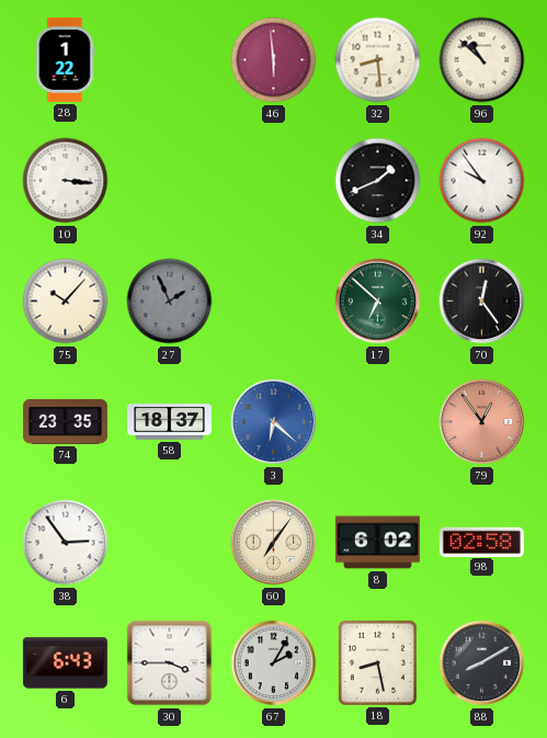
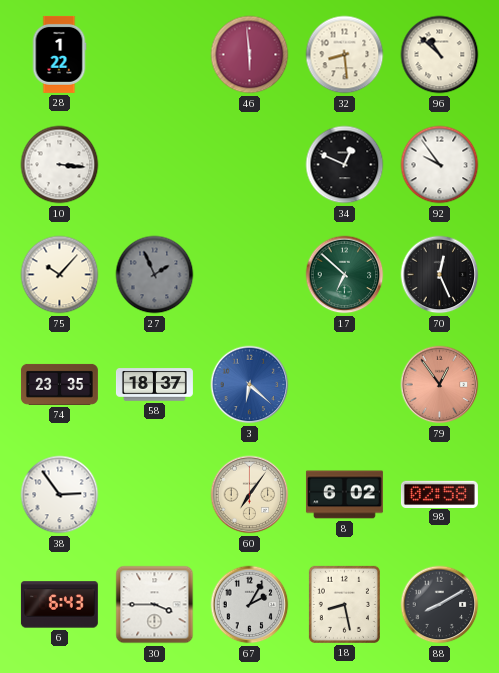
34: 1:41 -> 12:49
70: 12:24 -> 12:26
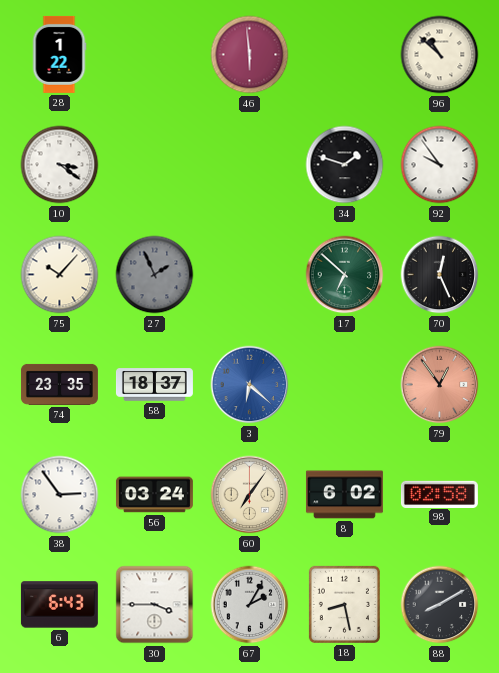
32: 8:29 -> none
10: 3:16 -> 3:21
34: 12:49 -> 1:48
56: none -> 03:24
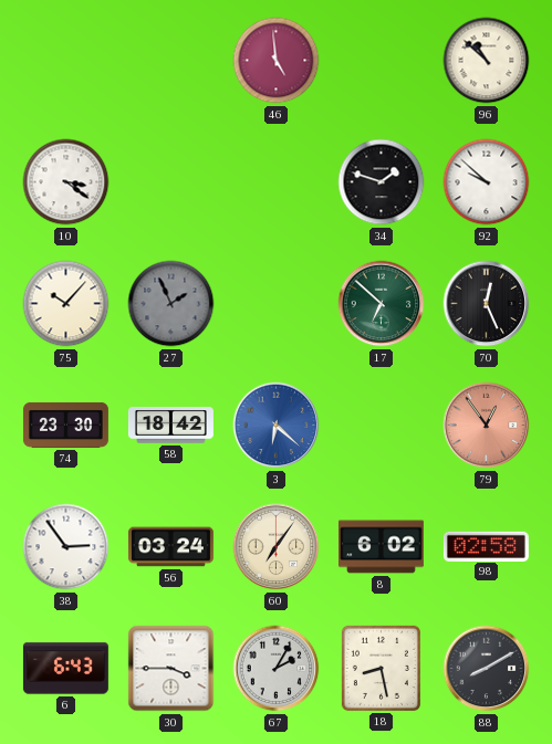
28: 1:22 -> none
46: 5:59 -> 4:59
92: 9:54 -> 9:52
74: 23:35 -> 23:30
58: 18:37 -> 18:42
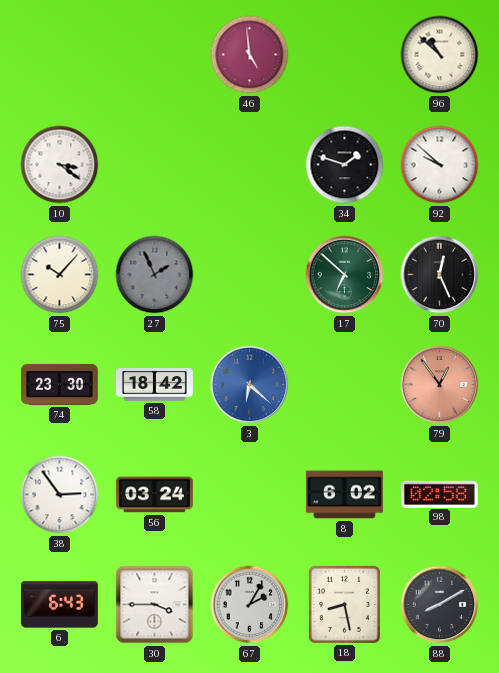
60: 7:06 -> none
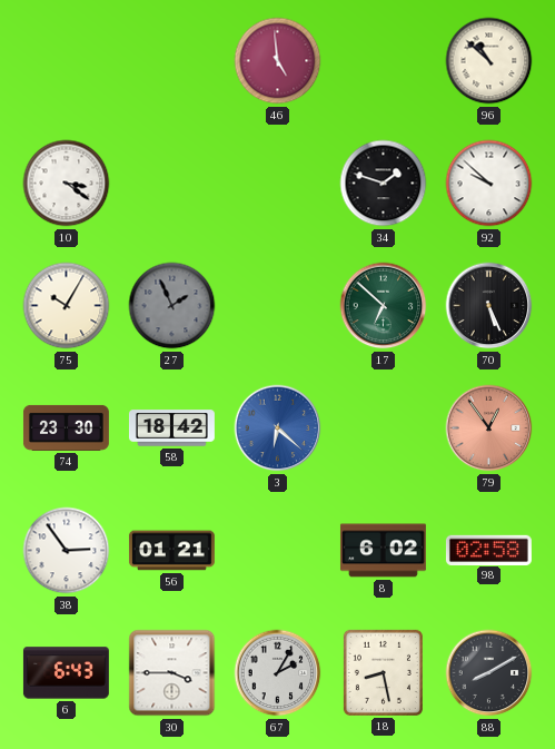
75: 10:07 -> 10:05
70: 12:26 -> 5:26
56: 03:24 -> 01:21
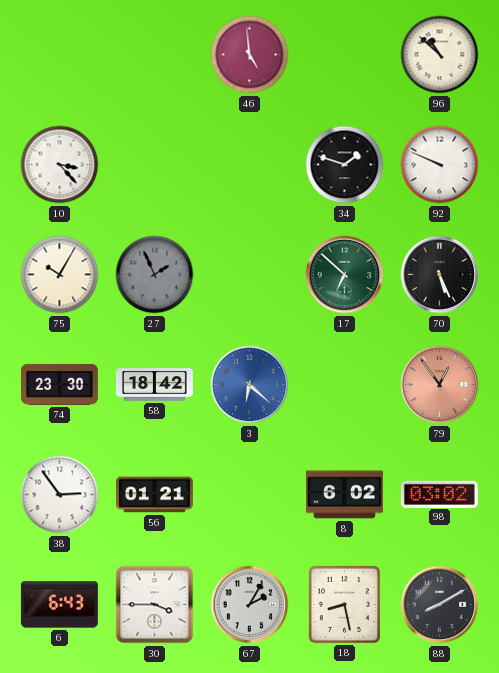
10: 3:21 -> 3:23
92: 9:52 -> 9:49
98: 02:58 -> 03:02
